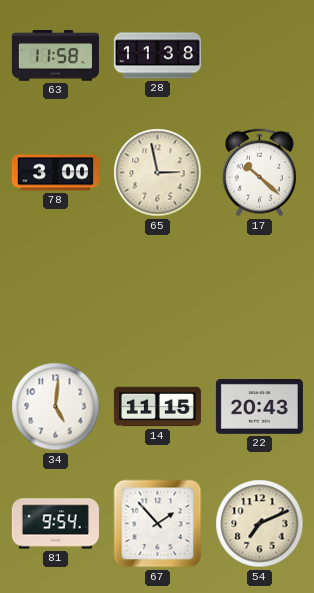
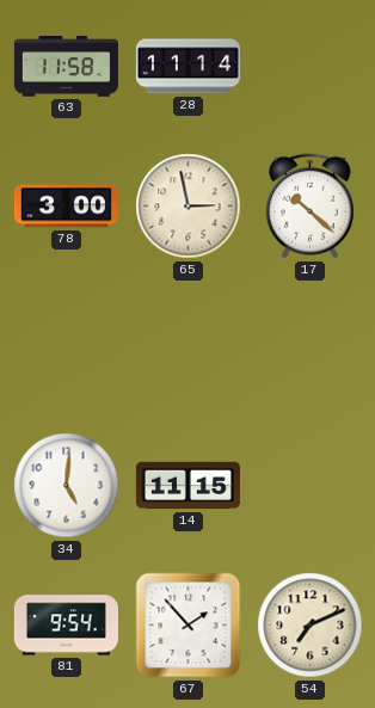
28: 11:38 -> 11:14
22: 20:43 -> none
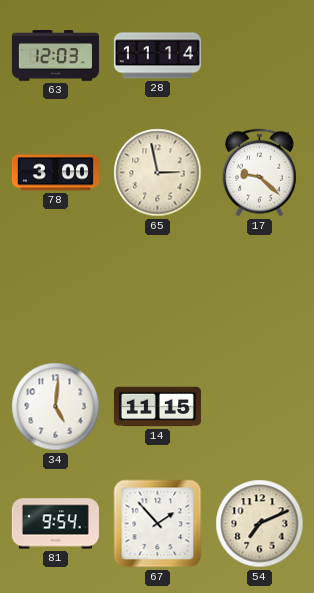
63: 11:58 -> 12:03
17: 10:22 -> 9:22
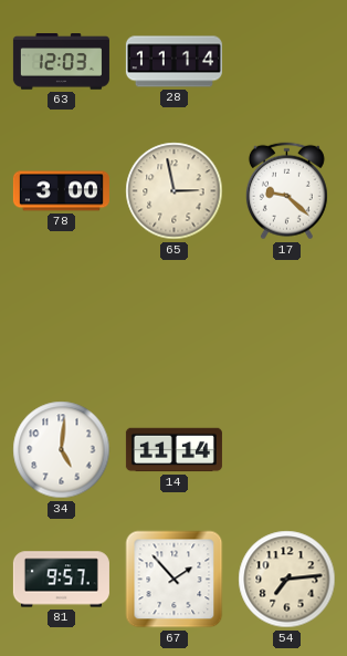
14: 11:15 -> 11:14
81: 9:54 -> 9:57
54: 7:11 -> 7:14
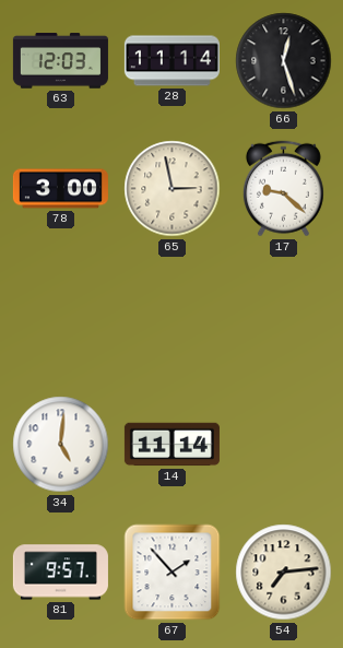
66: none -> 12:27
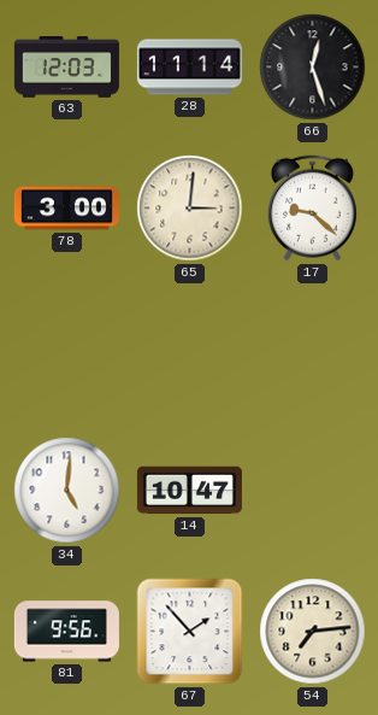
65: 2:58 -> 3:01
14: 11:14 -> 10:47
81: 9:57 -> 9:56
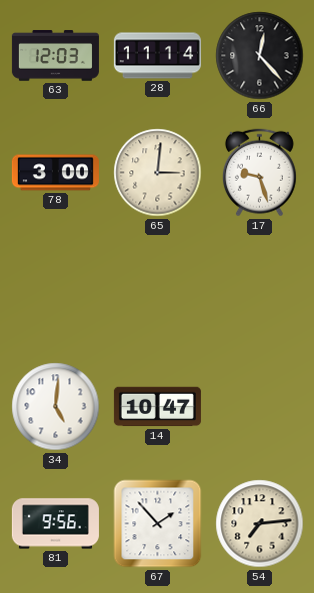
66: 12:27 -> 12:23
17: 9:22 -> 9:27
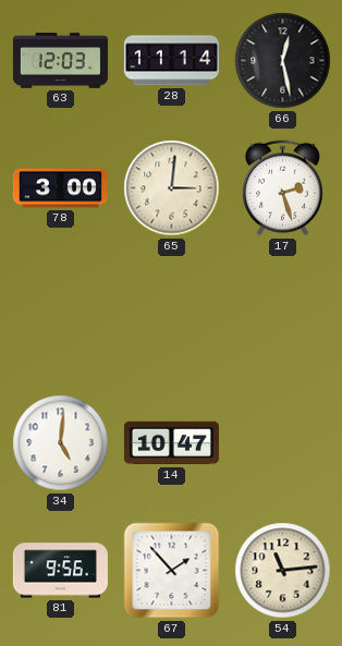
66: 12:23 -> 12:28
17: 9:27 -> 2:27
54: 7:14 -> 11:14
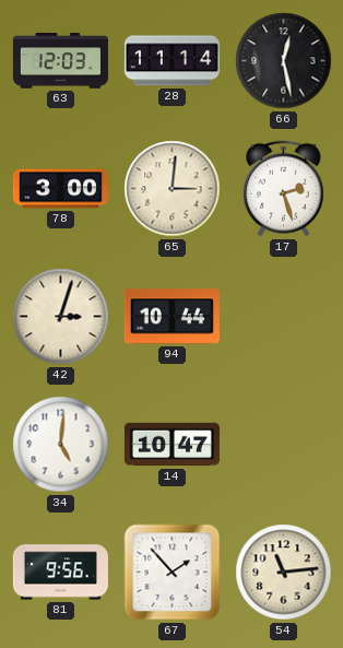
42: none -> 3:03
94: none -> 10:44
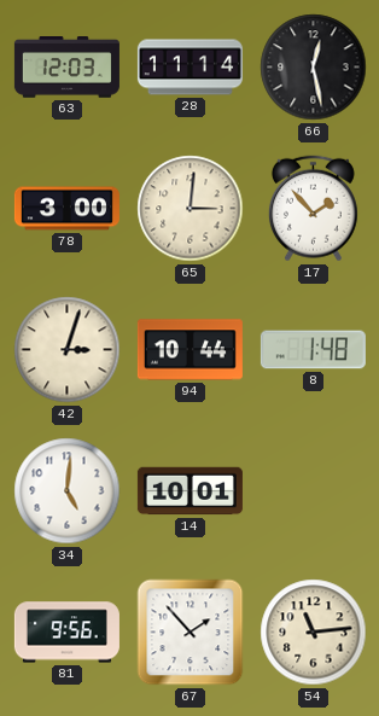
17: 2:27 -> 1:53
8: none -> 1:48
14: 10:47 -> 10:01
